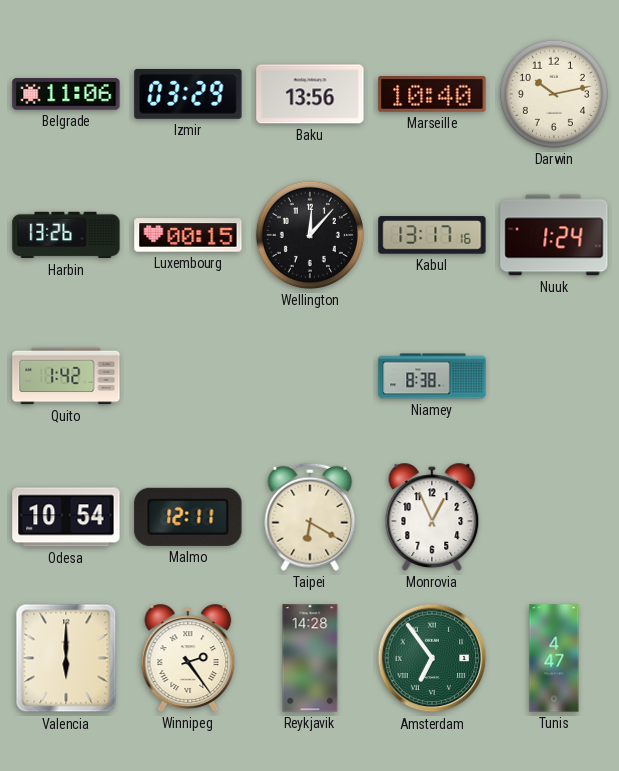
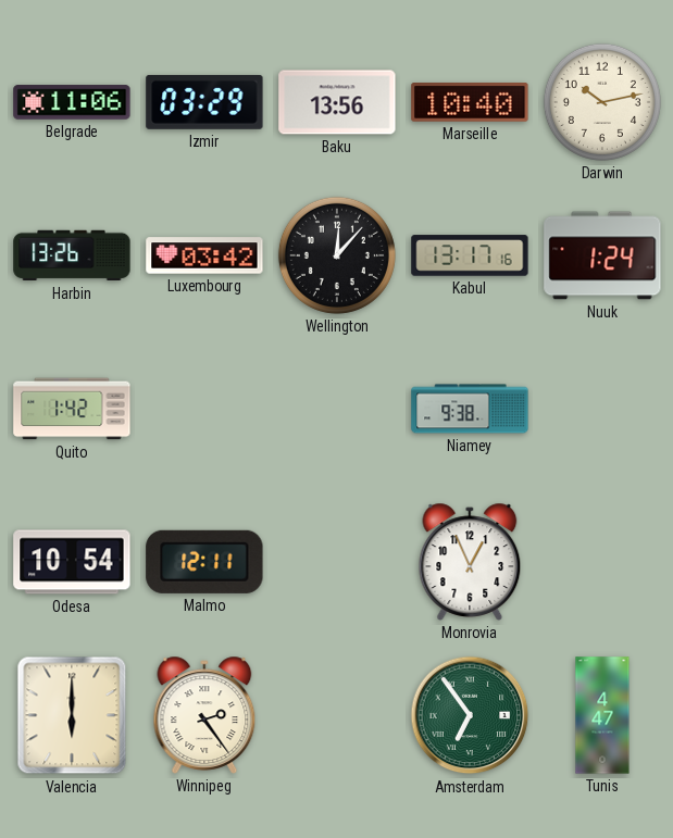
Luxembourg: 00:15 -> 03:42
Niamey: 8:38 -> 9:38
Taipei: 6:20 -> none
Reykjavik: 14:28 -> none
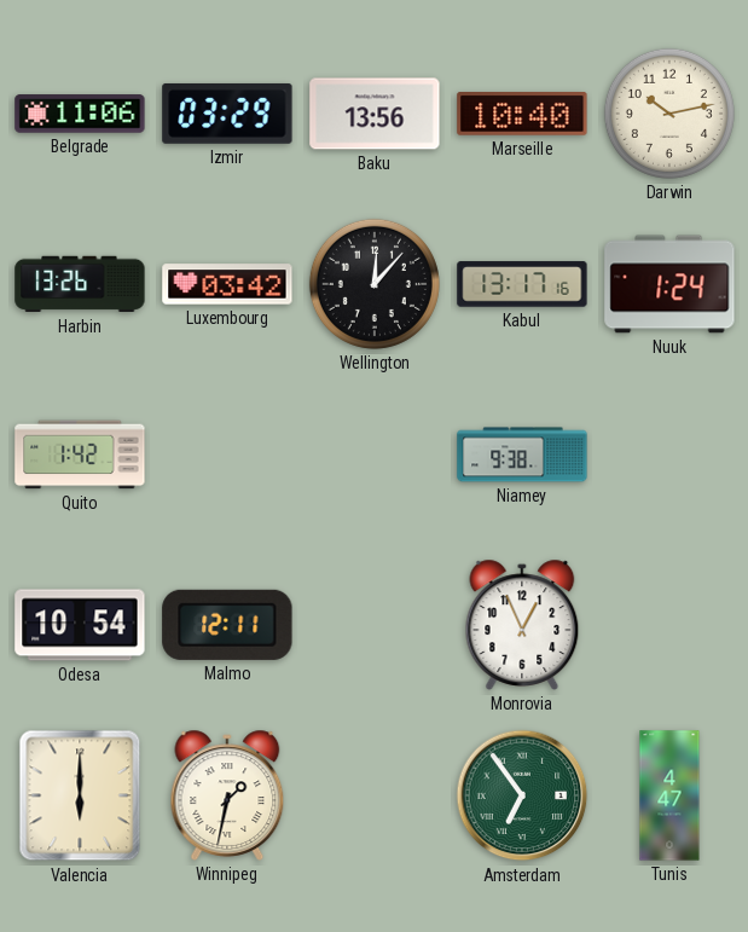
Winnipeg: 2:24 -> 1:32
